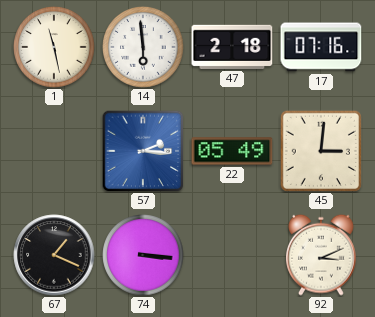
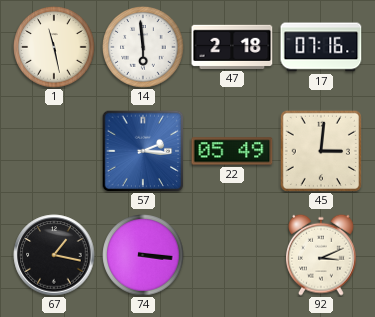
67: 1:19 -> 1:17
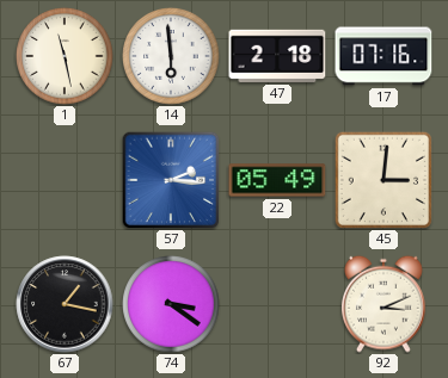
74: 3:16 -> 3:21
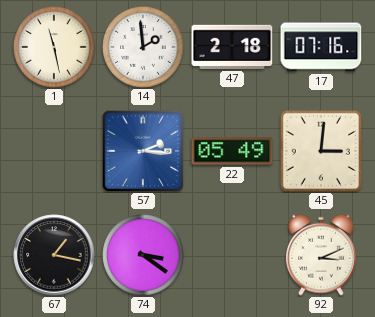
14: 5:59 -> 1:59
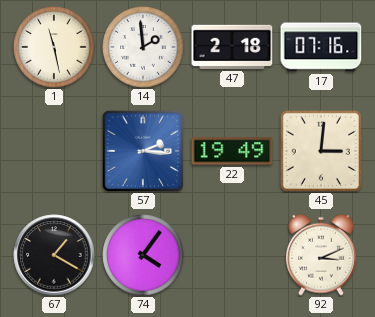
22: 05:49 -> 19:49
67: 1:17 -> 1:20
74: 3:21 -> 4:06
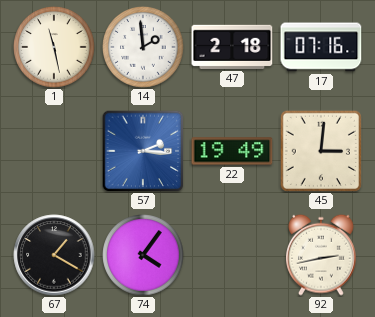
92: 3:11 -> 2:43
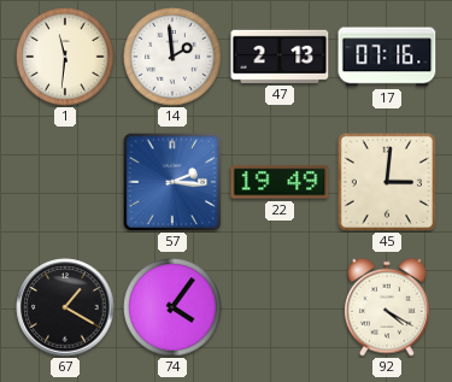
1: 11:28 -> 11:31
47: 2:18 -> 2:13
92: 2:43 -> 4:20
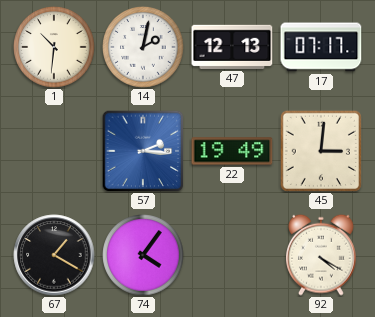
1: 11:31 -> 10:31
14: 1:59 -> 2:02
47: 2:13 -> 12:13
17: 07:16 -> 07:17
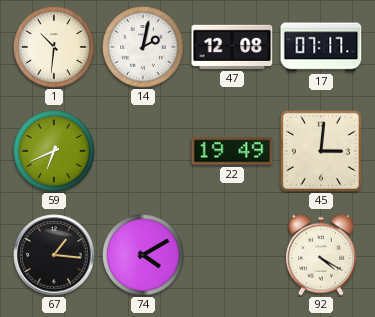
47: 12:13 -> 12:08
59: none -> 6:41
57: 2:16 -> none
67: 1:20 -> 1:16
74: 4:06 -> 4:10
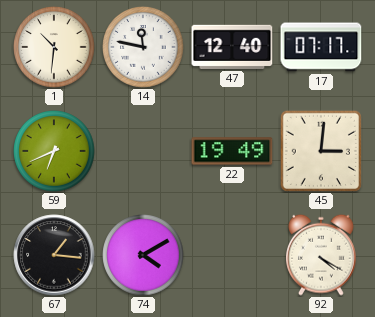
14: 2:02 -> 11:47
47: 12:08 -> 12:40
